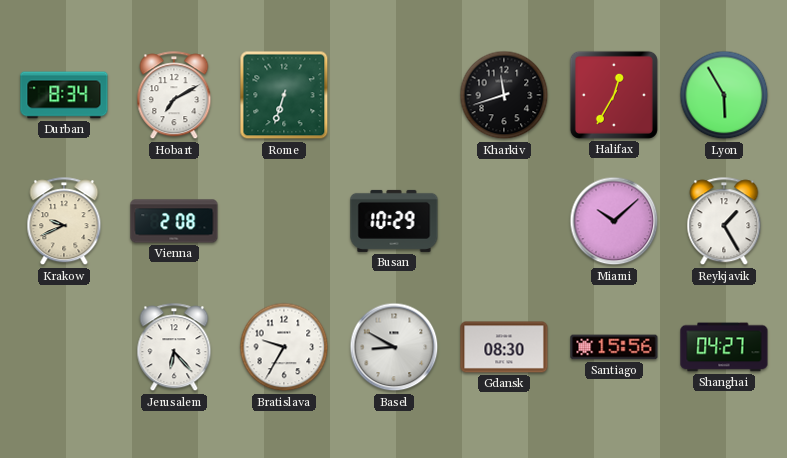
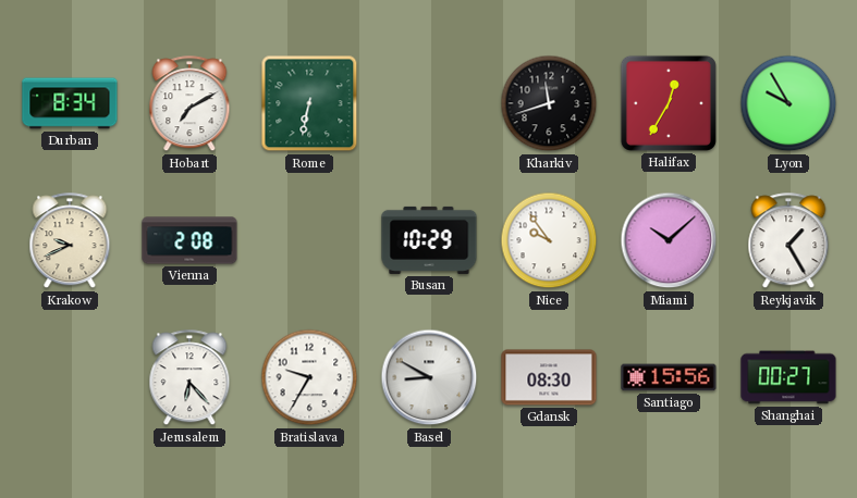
Rome: 6:33 -> 6:32
Lyon: 5:55 -> 9:55
Nice: none -> 9:54
Shanghai: 04:27 -> 00:27
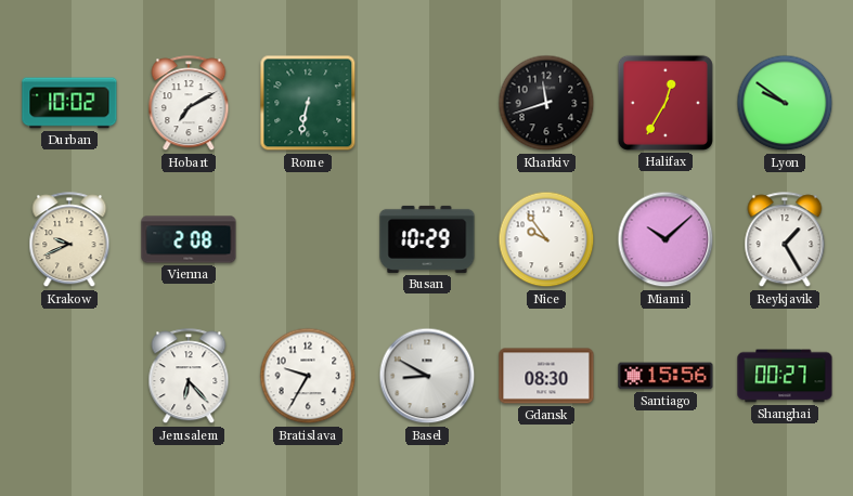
Durban: 8:34 -> 10:02
Lyon: 9:55 -> 9:51
